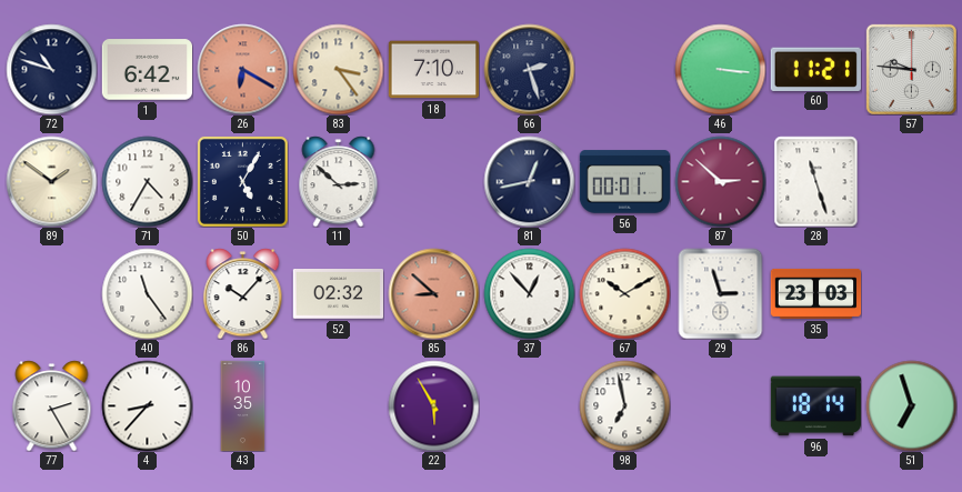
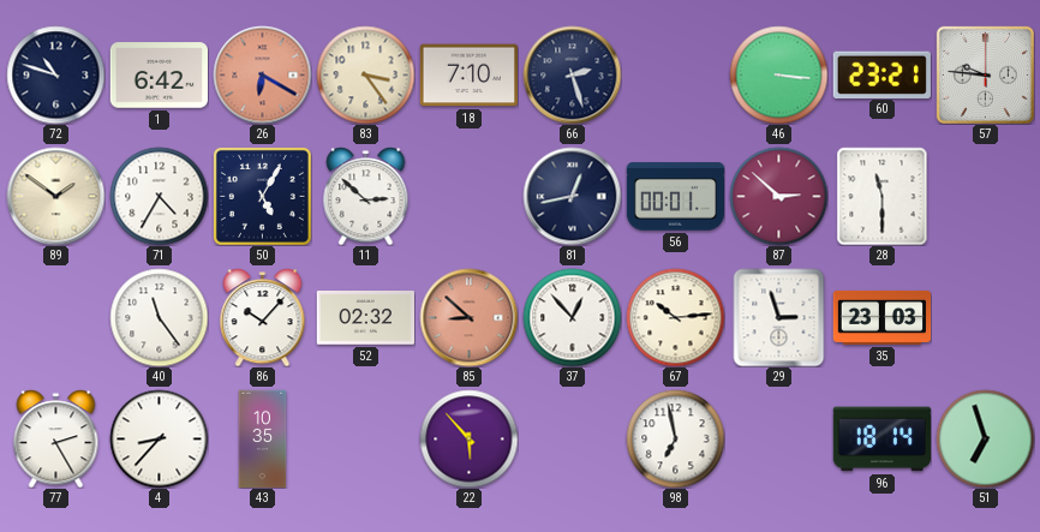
60: 11:21 -> 23:21
28: 11:27 -> 11:30
67: 10:10 -> 10:14
22: 5:55 -> 5:53
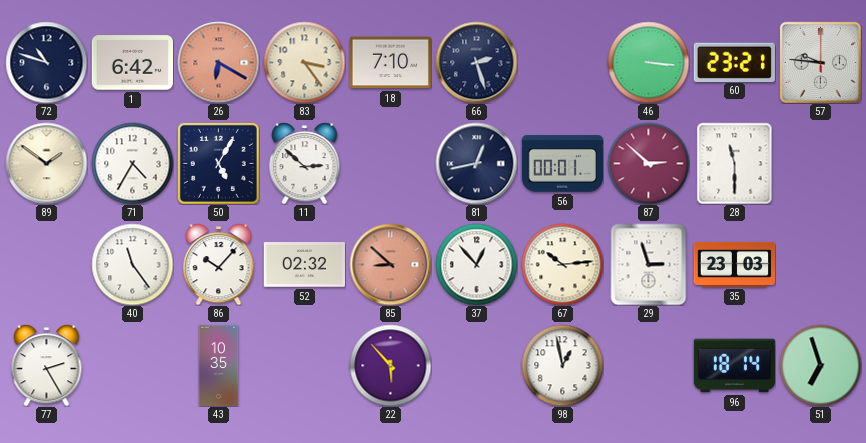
4: 8:37 -> none
98: 6:58 -> 12:58
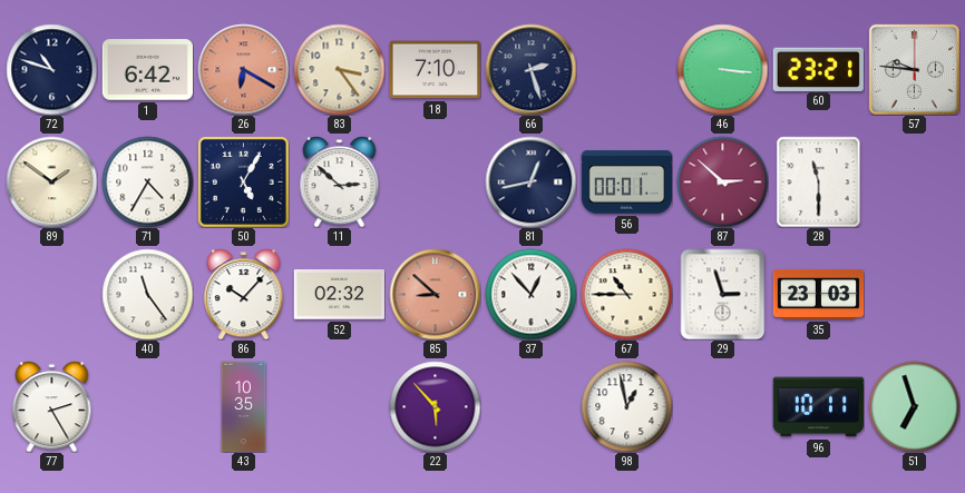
67: 10:14 -> 10:45
96: 18:14 -> 10:11
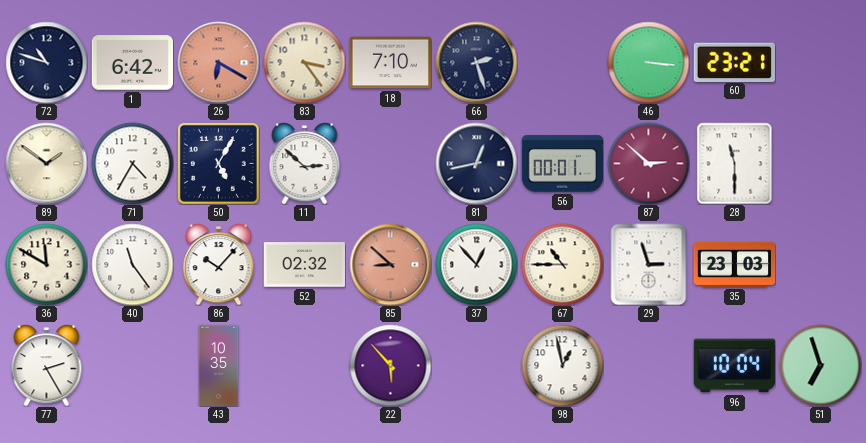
57: 9:46 -> none
36: none -> 11:50
96: 10:11 -> 10:04
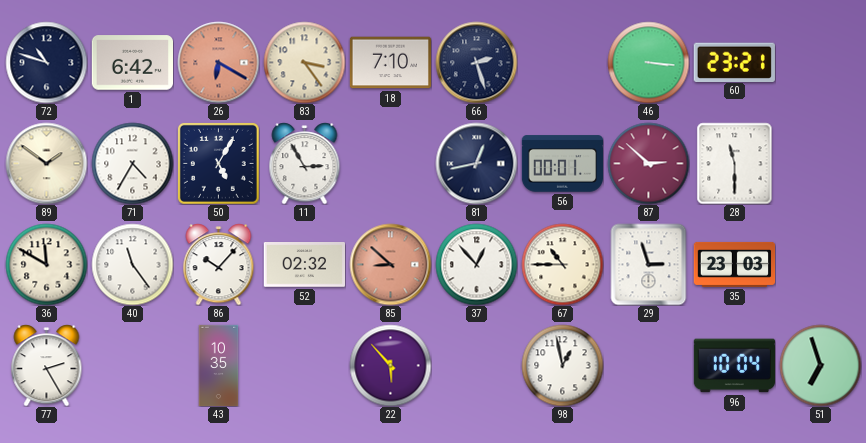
11: 2:52 -> 2:55
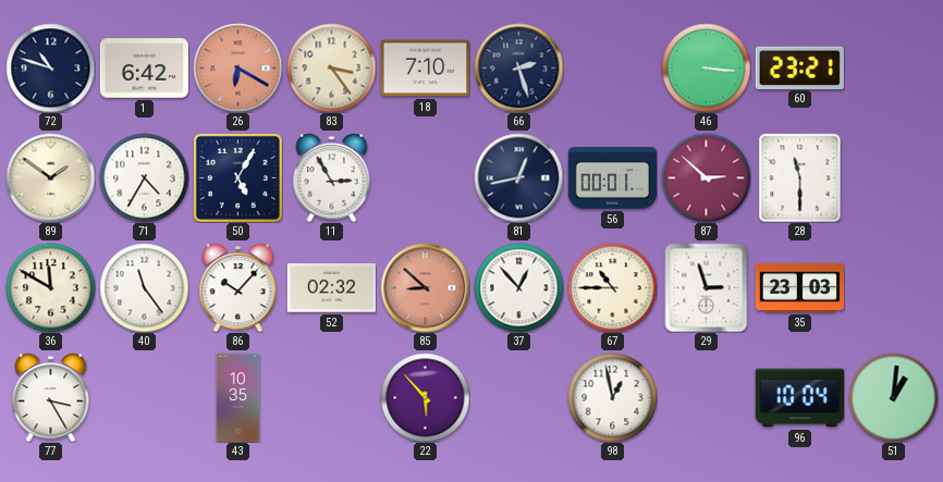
77: 2:25 -> 3:25
51: 6:57 -> 1:01
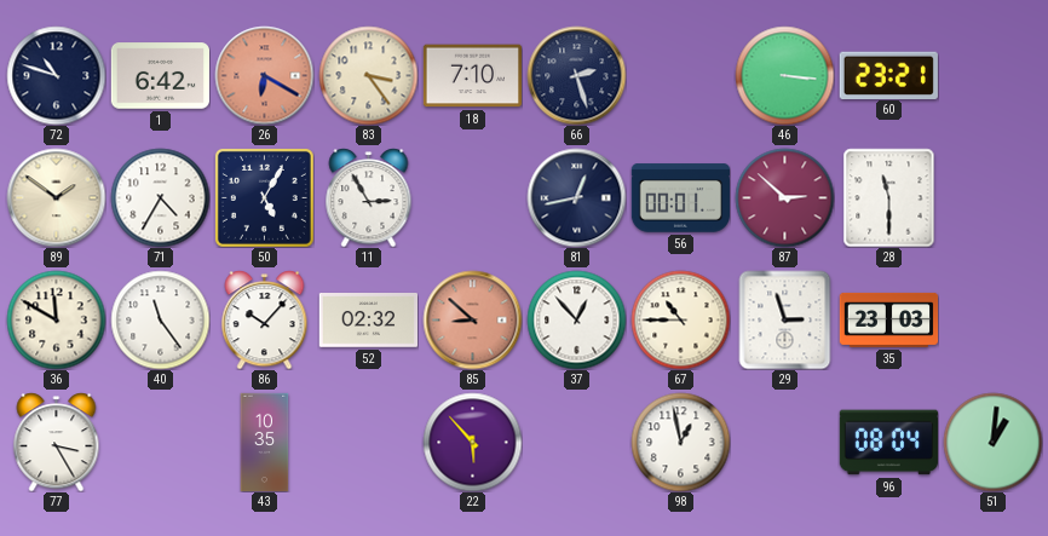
96: 10:04 -> 08:04
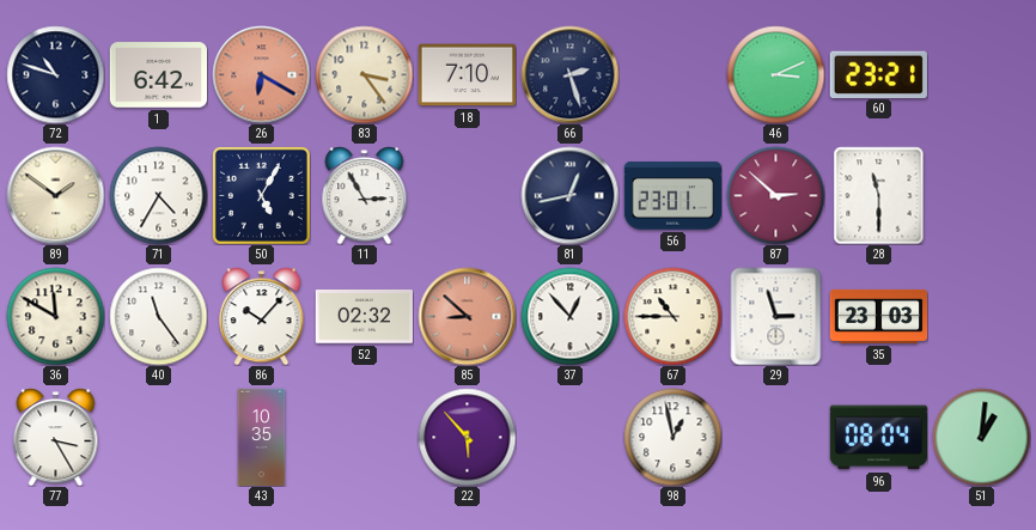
46: 3:16 -> 3:11
56: 00:01 -> 23:01
